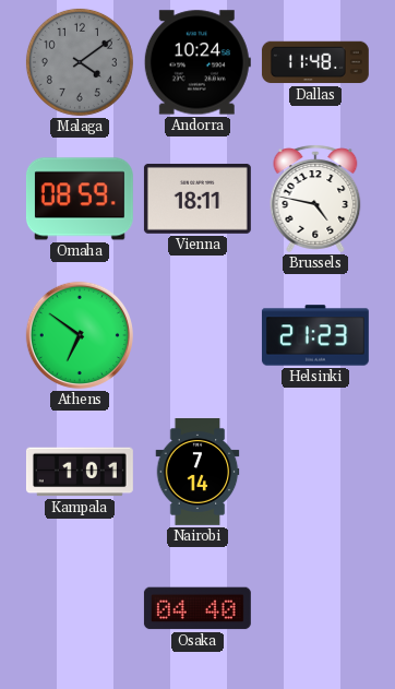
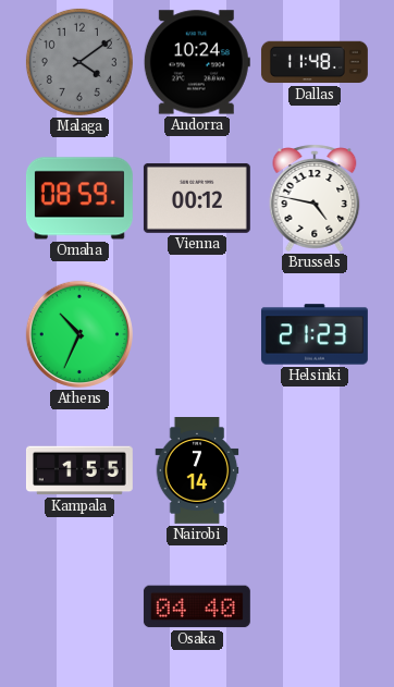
Vienna: 18:11 -> 00:12
Athens: 6:51 -> 10:34
Kampala: 1:01 -> 1:55
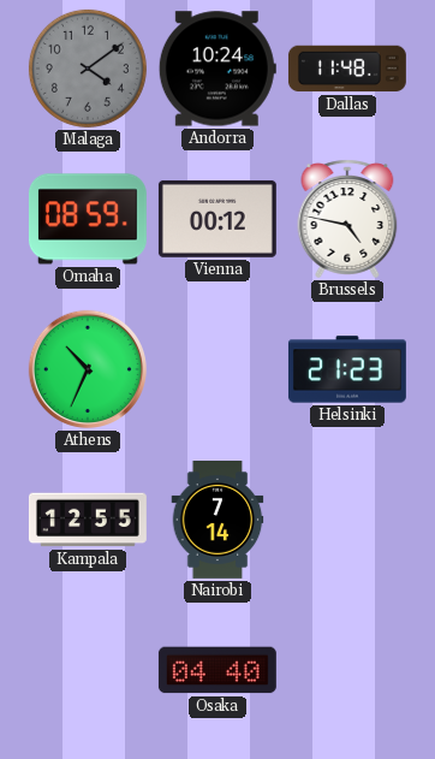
Kampala: 1:55 -> 12:55
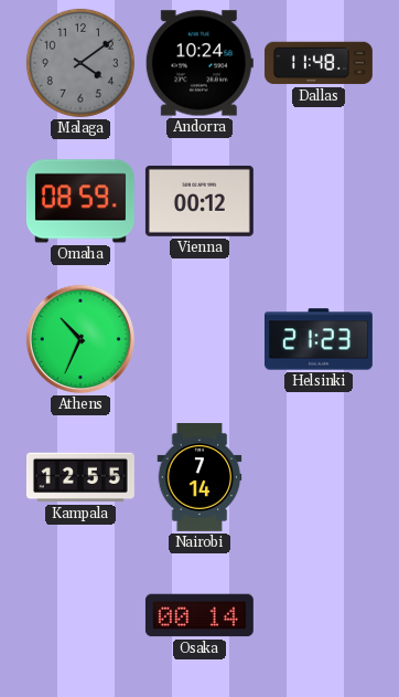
Brussels: 4:47 -> none
Osaka: 04:40 -> 00:14
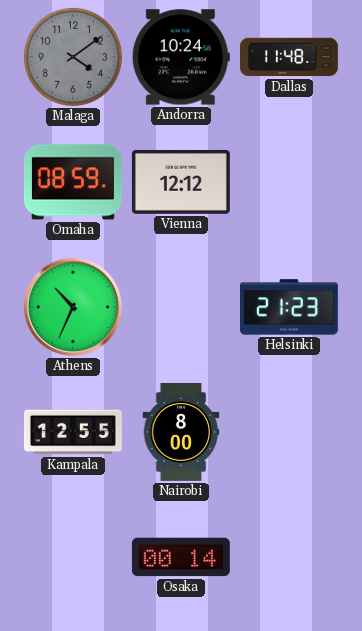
Vienna: 00:12 -> 12:12
Nairobi: 7:14 -> 8:00
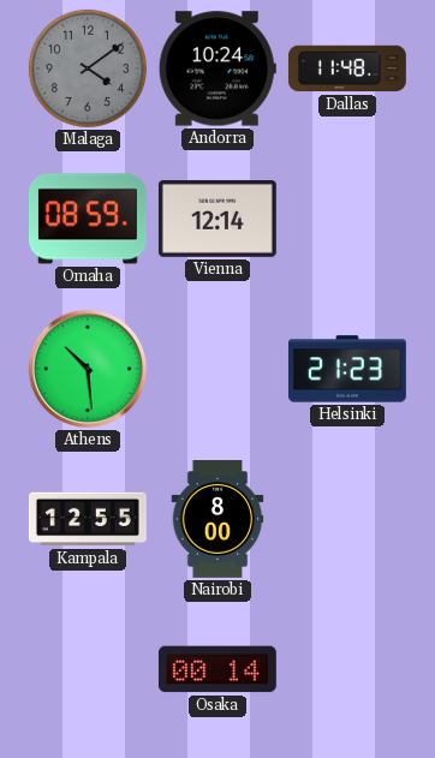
Vienna: 12:12 -> 12:14
Athens: 10:34 -> 10:29
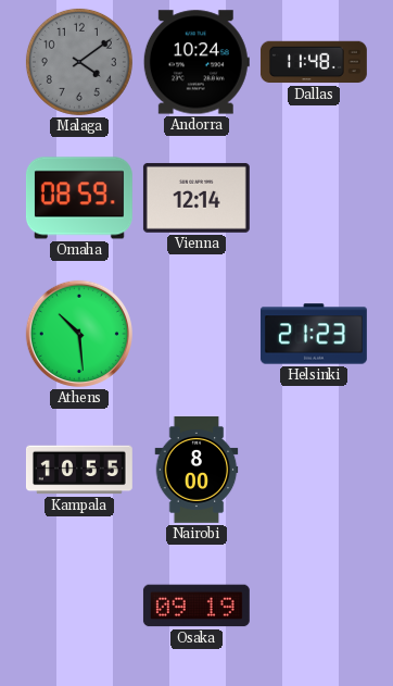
Kampala: 12:55 -> 10:55
Osaka: 00:14 -> 09:19
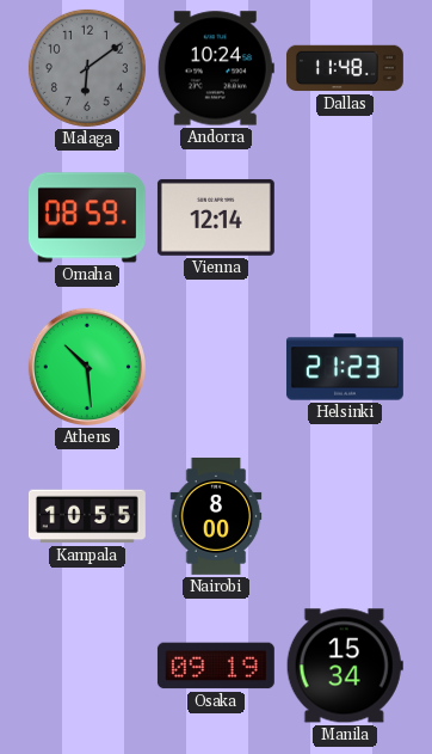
Malaga: 4:09 -> 6:09
Manila: none -> 15:34
